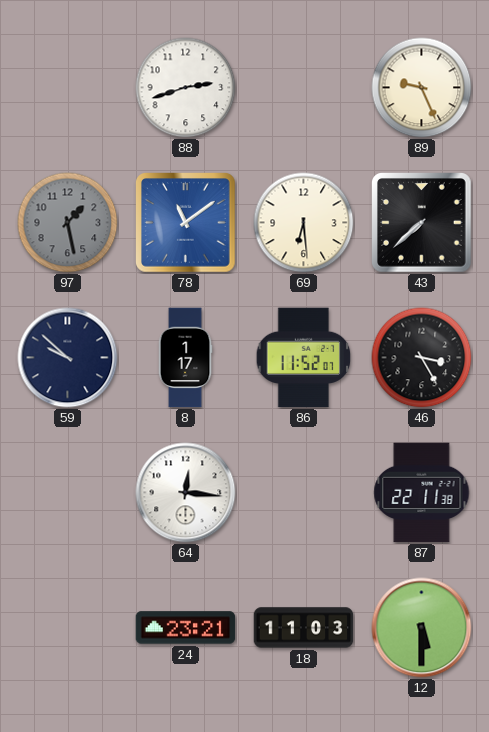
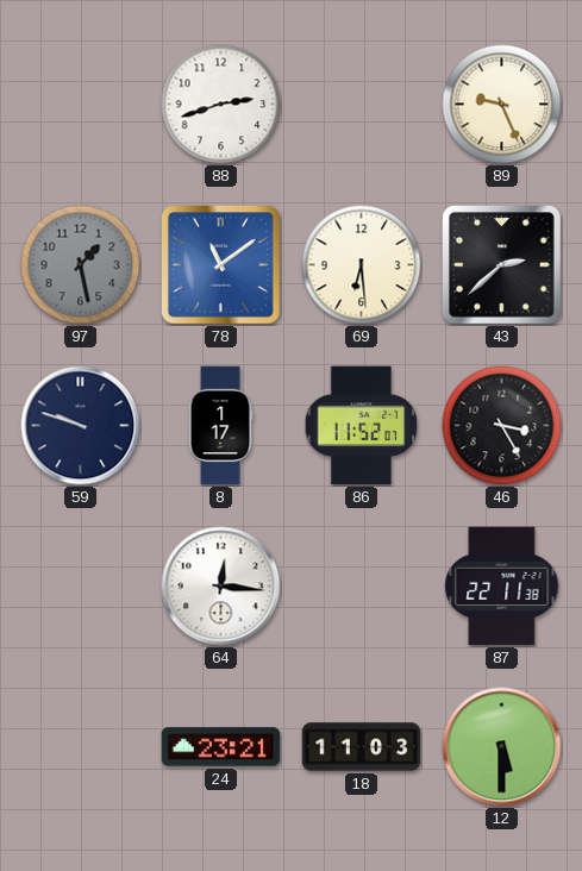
43: 7:38 -> 2:38
59: 9:52 -> 9:48
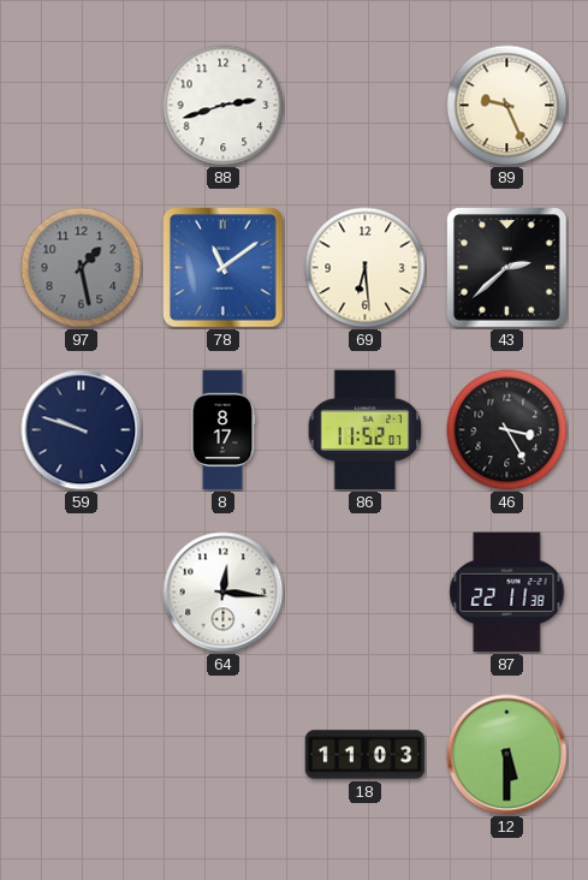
8: 1:17 -> 8:17
24: 23:21 -> none
